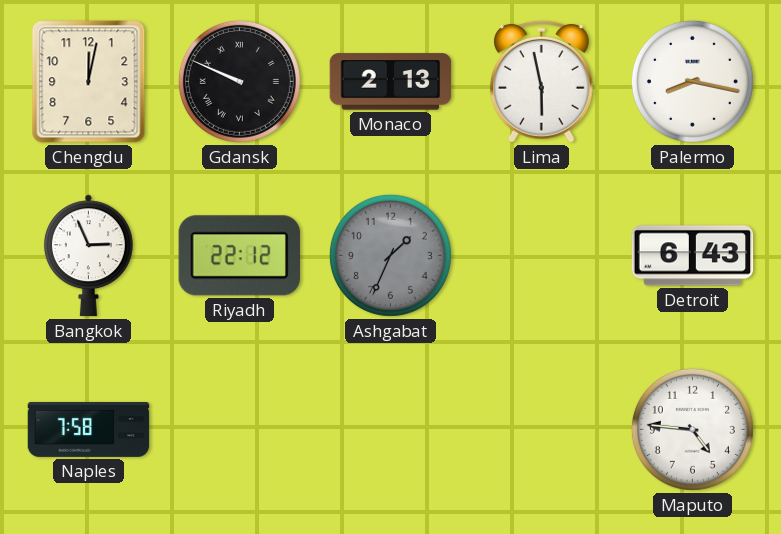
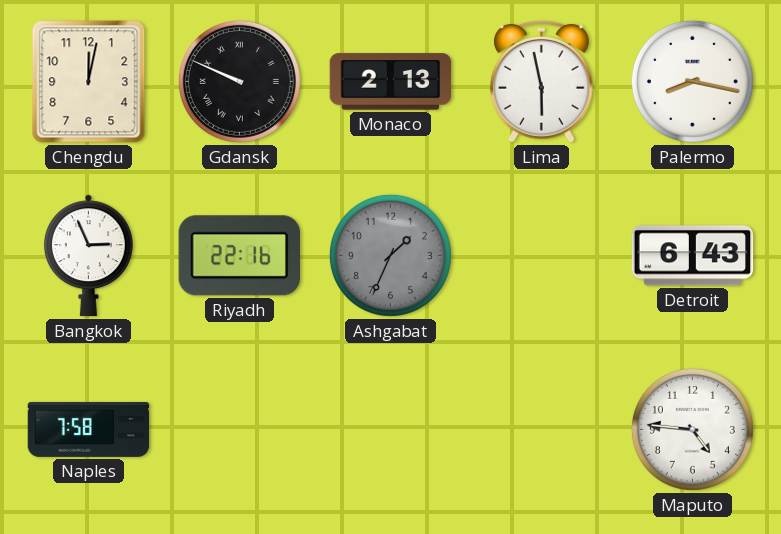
Riyadh: 22:12 -> 22:16
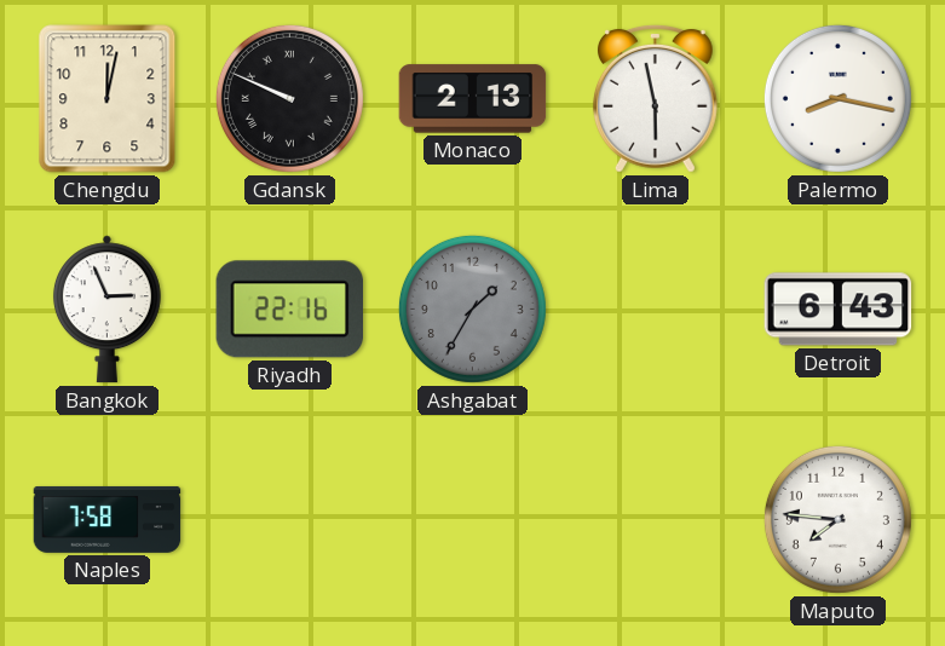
Ashgabat: 1:34 -> 1:35
Maputo: 4:46 -> 7:46
